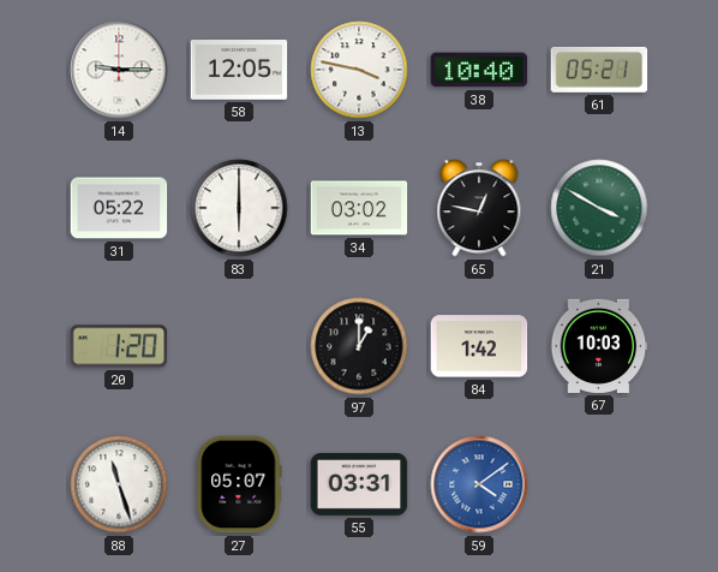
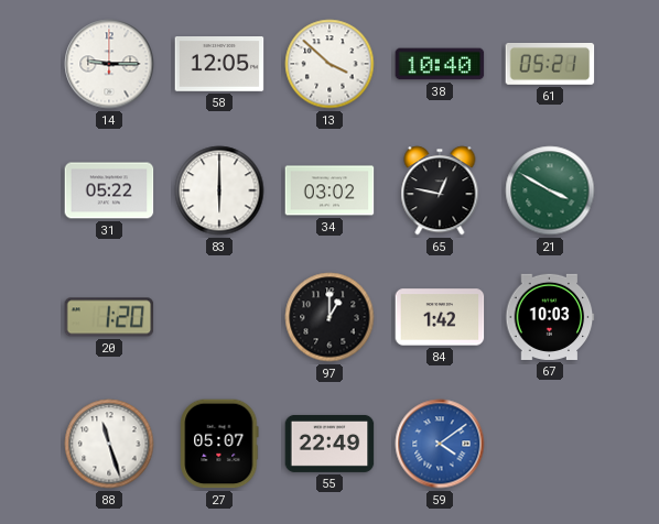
13: 3:47 -> 3:52
55: 03:31 -> 22:49
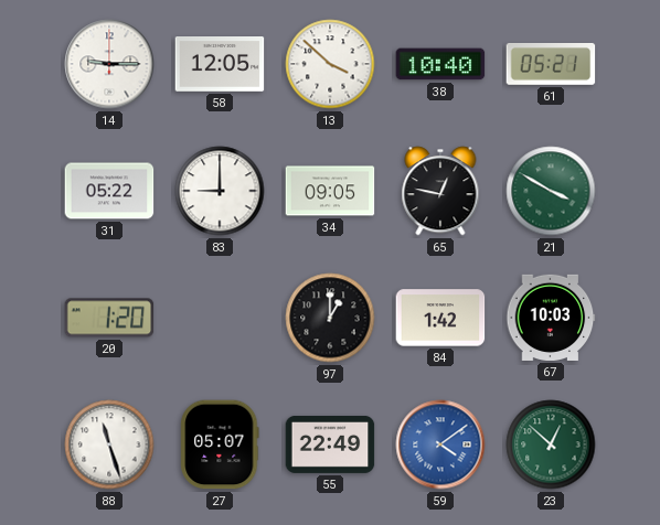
83: 6:00 -> 9:00
34: 03:02 -> 09:05
23: none -> 12:52
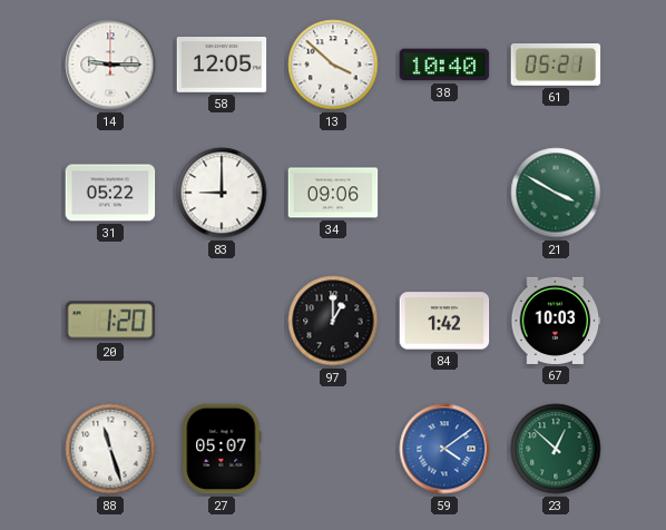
34: 09:05 -> 09:06
65: 12:47 -> none
55: 22:49 -> none
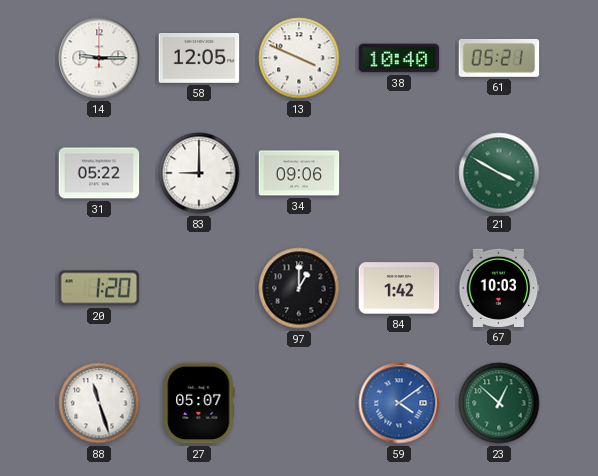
13: 3:52 -> 3:49
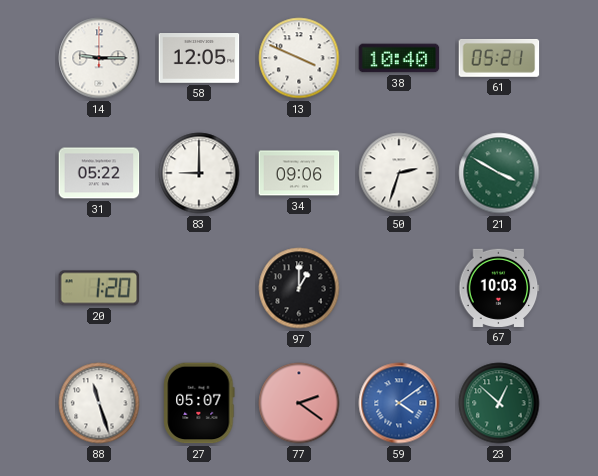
50: none -> 2:33
84: 1:42 -> none
77: none -> 2:21
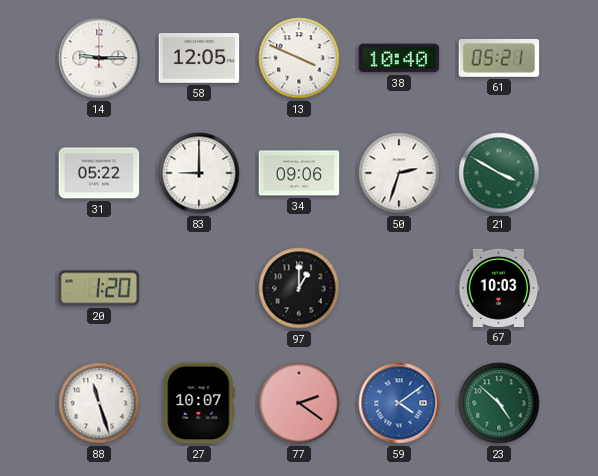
27: 05:07 -> 10:07
23: 12:52 -> 4:52
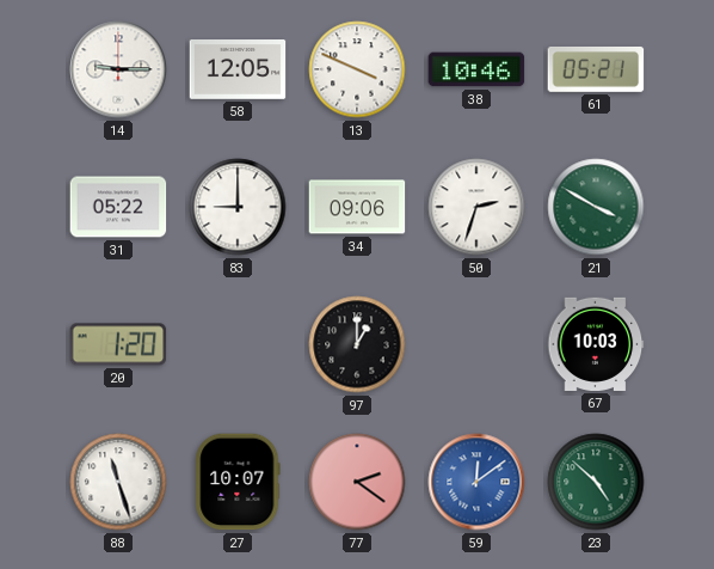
38: 10:40 -> 10:46
59: 4:09 -> 12:09
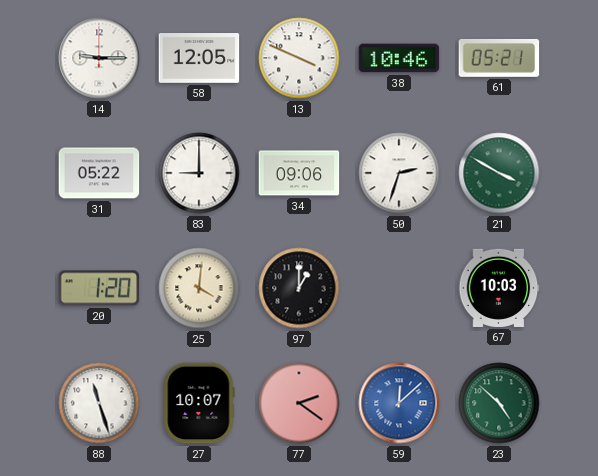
25: none -> 4:01
59: 12:09 -> 12:08
